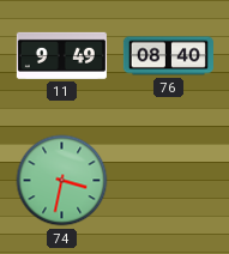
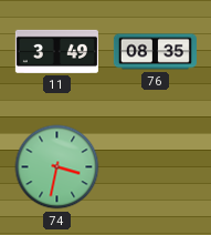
11: 9:49 -> 3:49
76: 08:40 -> 08:35
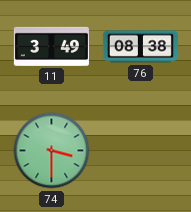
76: 08:35 -> 08:38
74: 3:32 -> 3:30
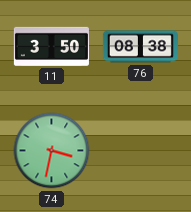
11: 3:49 -> 3:50
74: 3:30 -> 3:32
